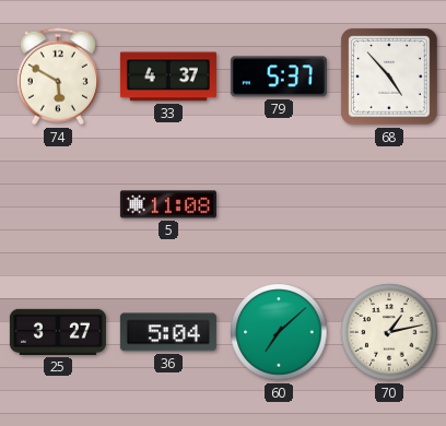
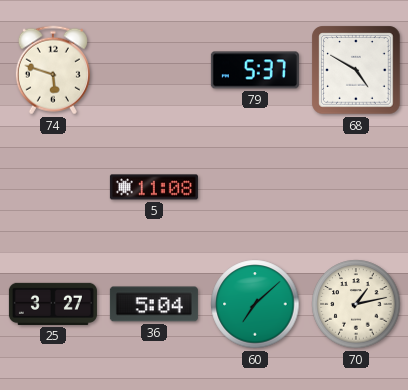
74: 5:50 -> 5:48
33: 4:37 -> none
68: 4:53 -> 4:50
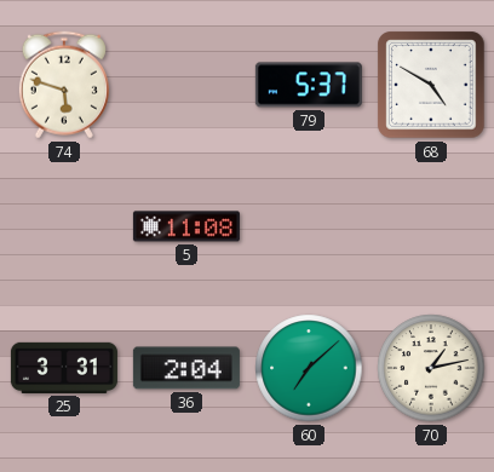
25: 3:27 -> 3:31
36: 5:04 -> 2:04
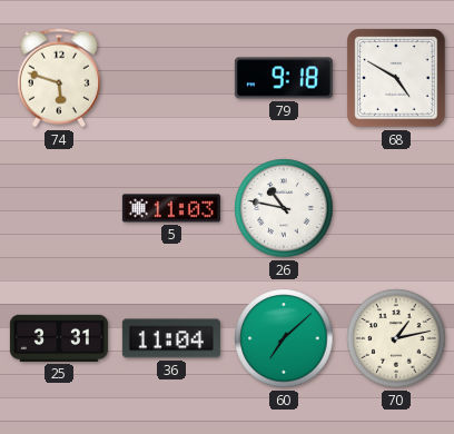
79: 5:37 -> 9:18
5: 11:08 -> 11:03
26: none -> 10:47
36: 2:04 -> 11:04
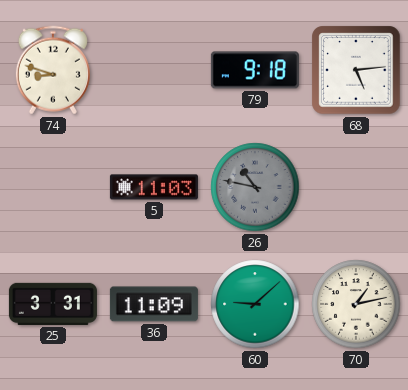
74: 5:48 -> 8:48
68: 4:50 -> 5:14
26 dial: white -> grey
36: 11:04 -> 11:09
60: 7:08 -> 9:08
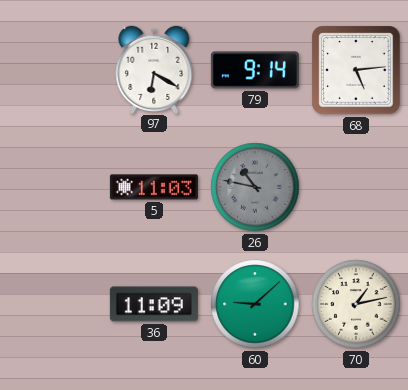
74: 8:48 -> none
97: none -> 6:20
79: 9:18 -> 9:14
25: 3:31 -> none
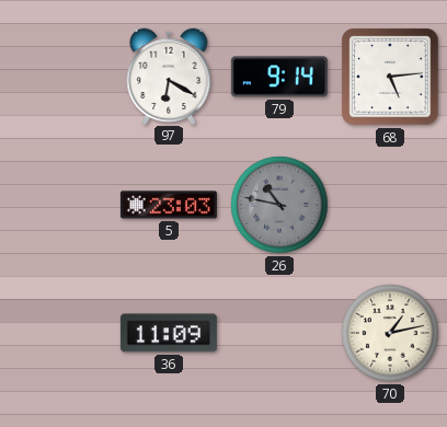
5: 11:03 -> 23:03
60: 9:08 -> none
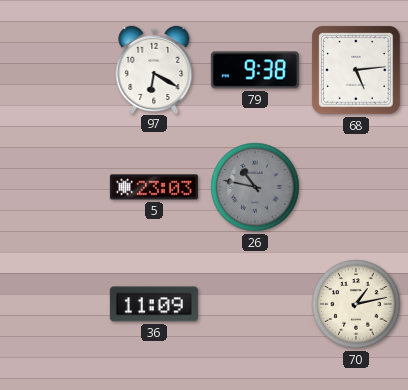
79: 9:14 -> 9:38
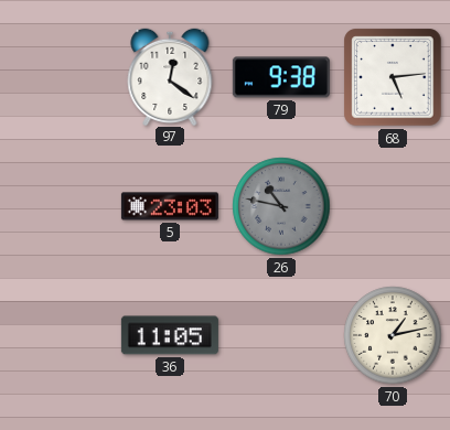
97: 6:20 -> 12:21
36: 11:09 -> 11:05
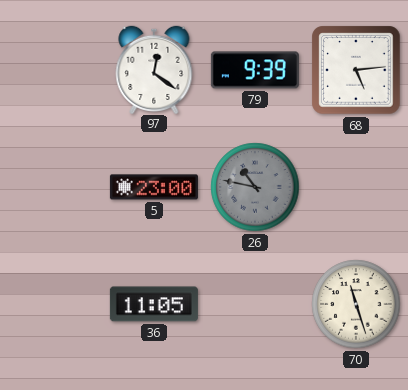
79: 9:38 -> 9:39
5: 23:03 -> 23:00
70: 1:13 -> 11:27
